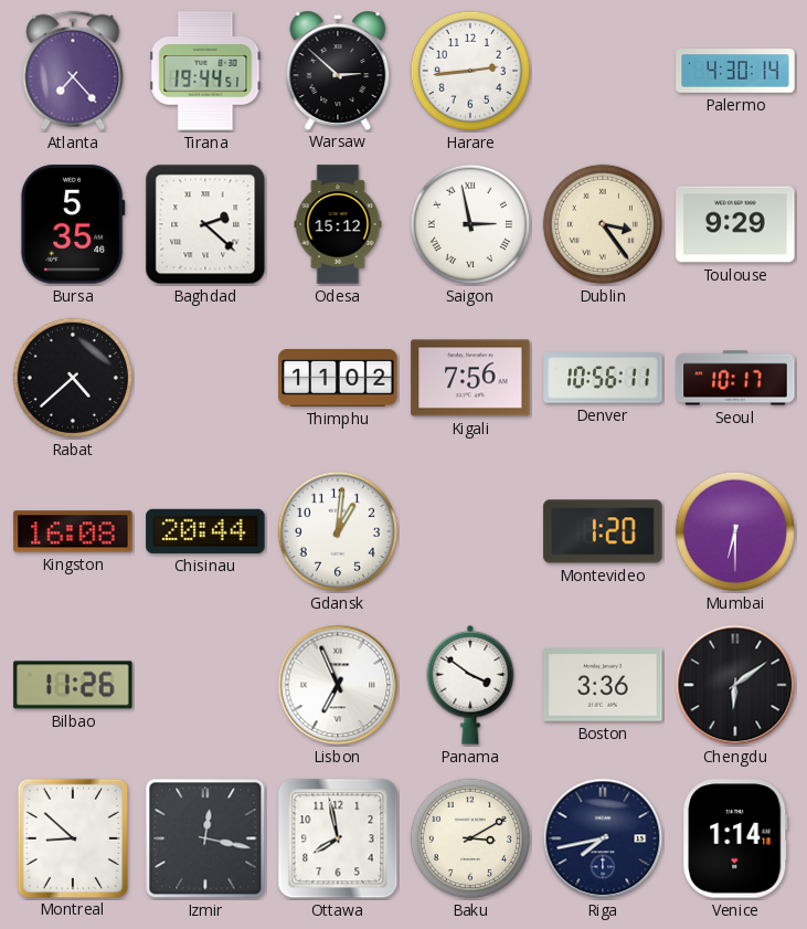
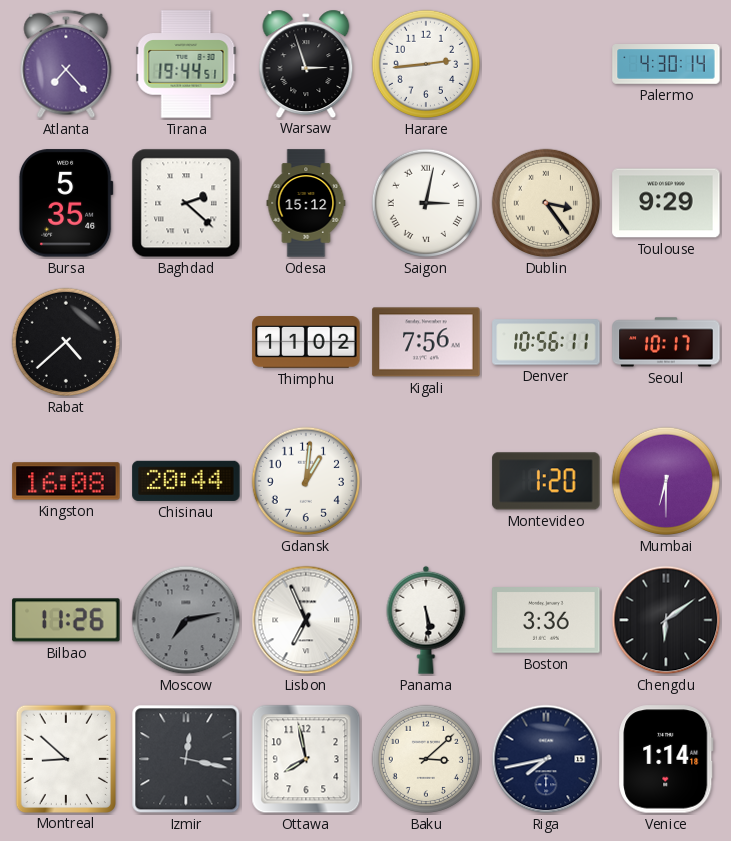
Warsaw: 2:52 -> 2:57
Saigon: 2:58 -> 3:02
Moscow: none -> 7:13
Panama: 3:51 -> 5:29
Baku: 3:10 -> 3:08
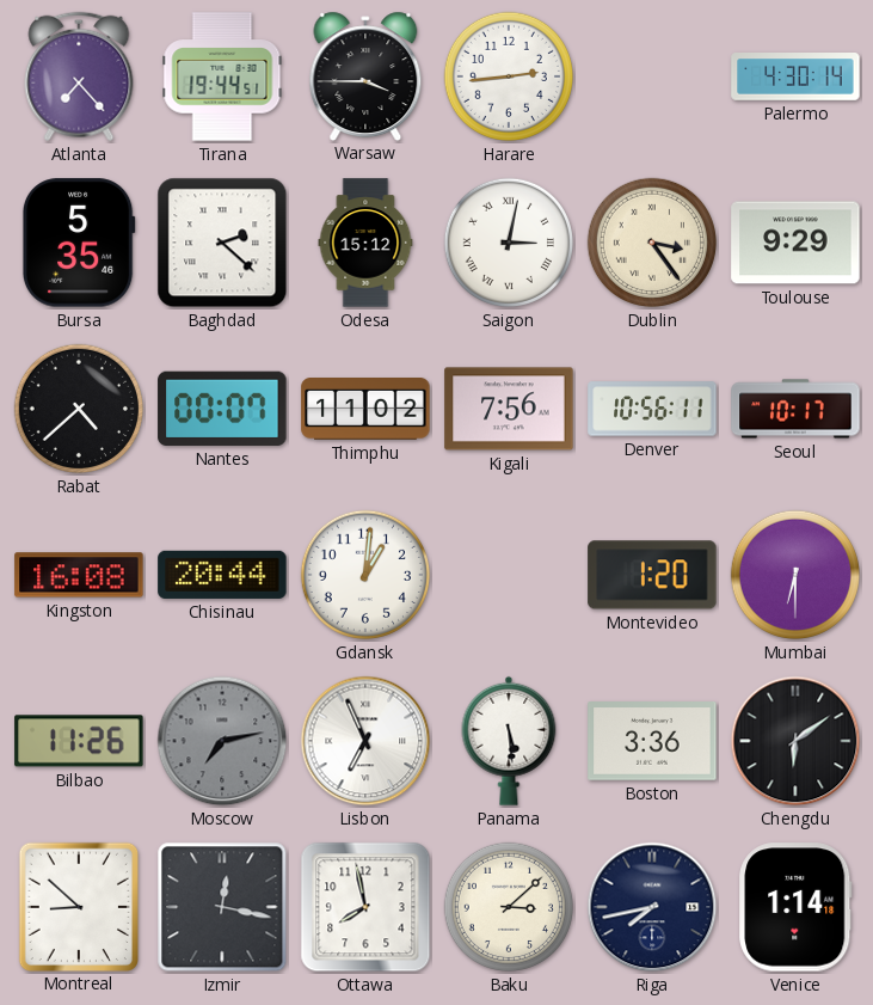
Warsaw: 2:57 -> 3:45
Nantes: none -> 00:07
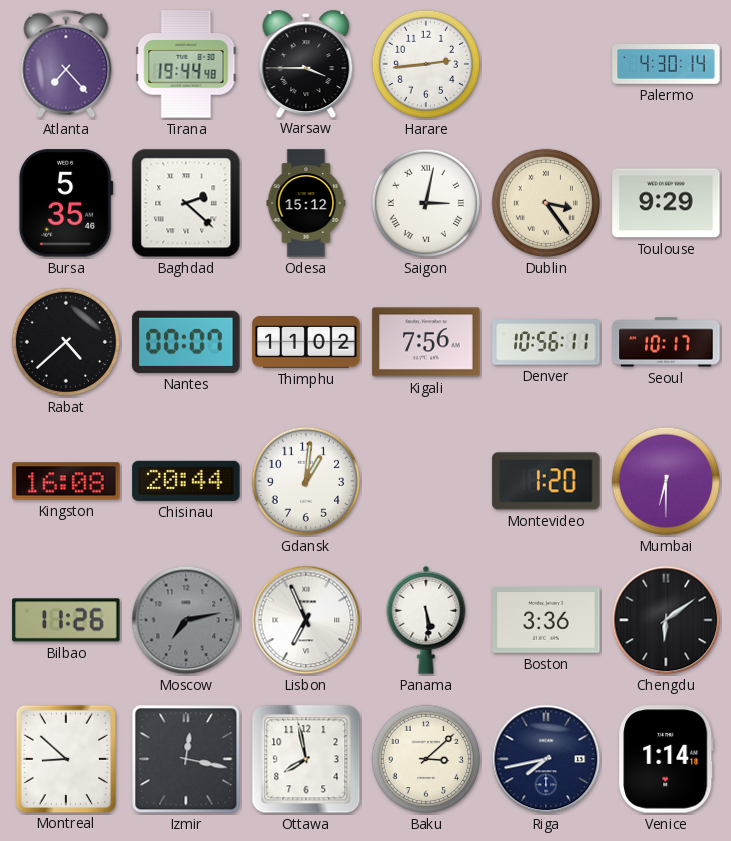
Tirana: 19:44:51 -> 19:44:48
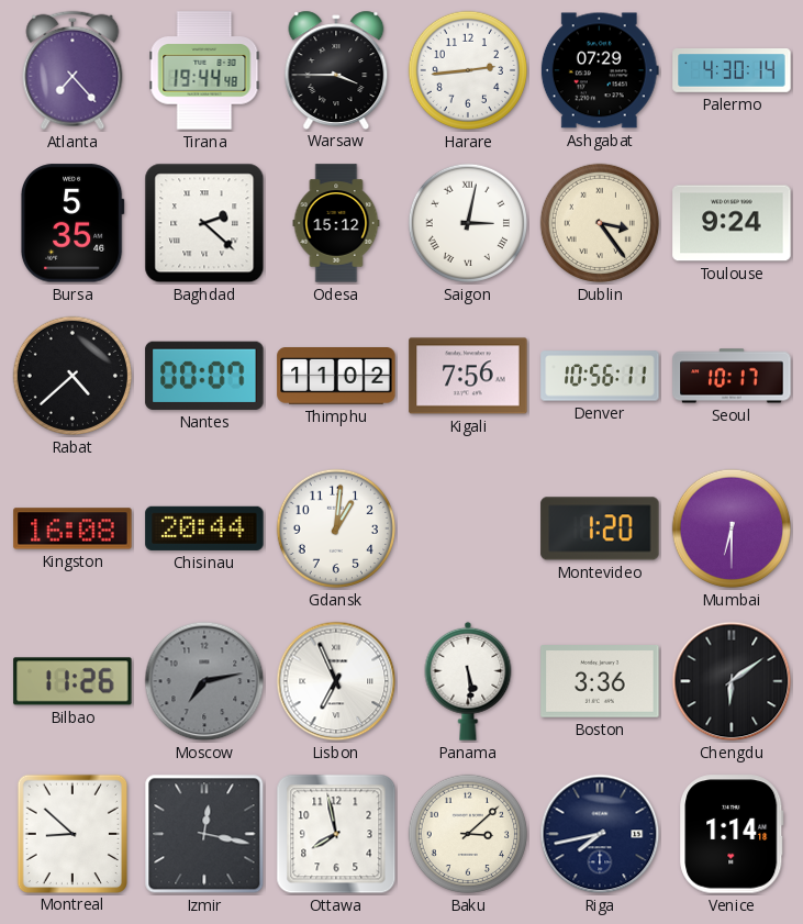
Ashgabat: none -> 07:29
Toulouse: 9:29 -> 9:24
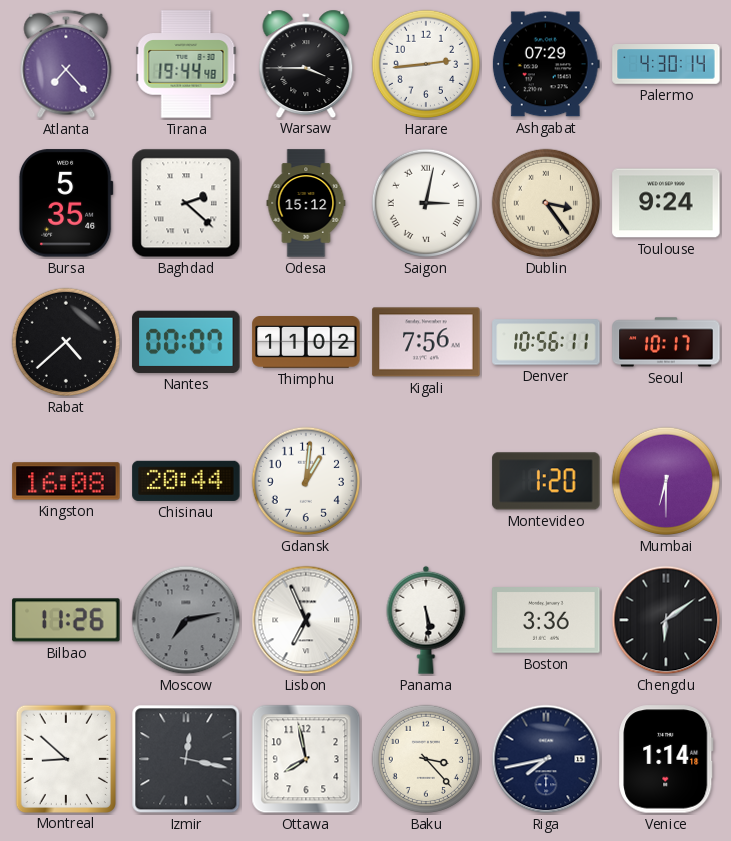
Baku: 3:08 -> 3:23
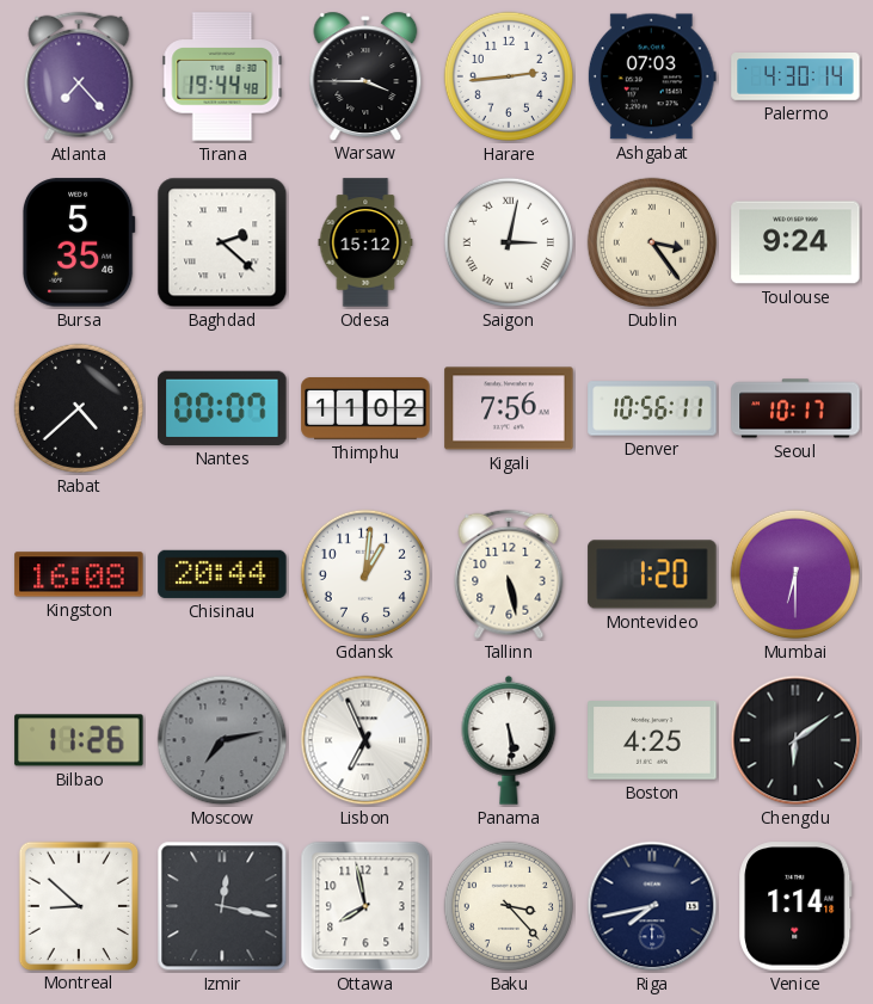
Ashgabat: 07:29 -> 07:03
Tallinn: none -> 5:28
Boston: 3:36 -> 4:25
